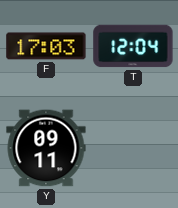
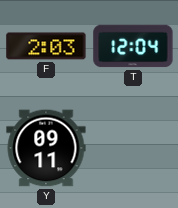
F: 17:03 -> 2:03
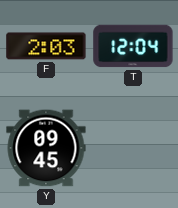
Y: 09:11 -> 09:45
